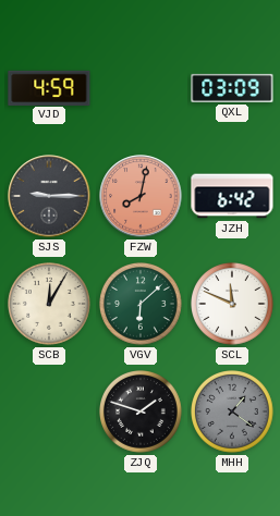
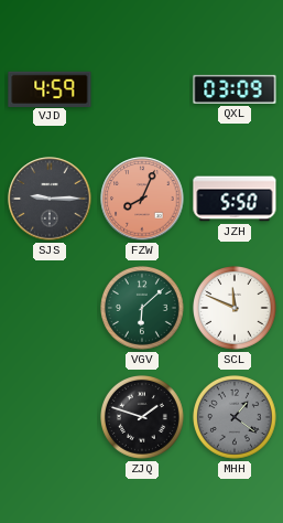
FZW: 8:02 -> 8:04
JZH: 6:42 -> 5:50
SCB: 12:05 -> none
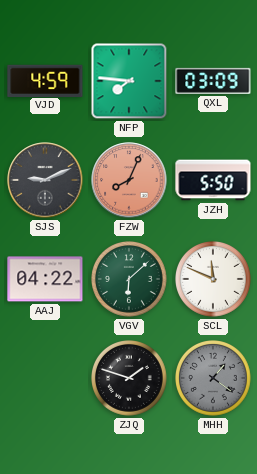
NFP: none -> 7:46
SJS: 9:15 -> 9:11
AAJ: none -> 04:22
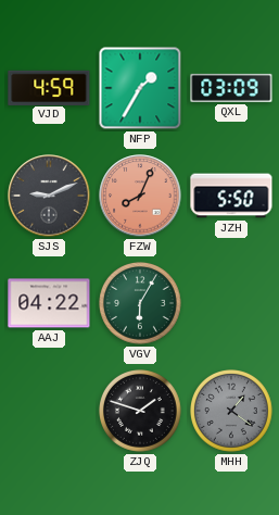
NFP: 7:46 -> 1:35
VGV: 6:08 -> 6:05
SCL: 11:49 -> none
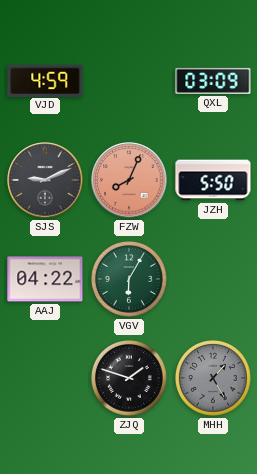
NFP: 1:35 -> none
MHH: 1:21 -> 1:25
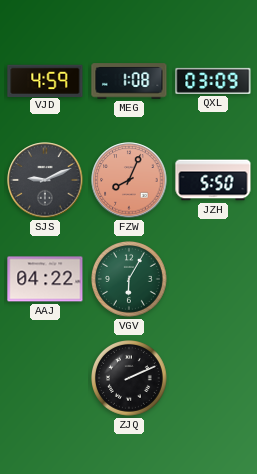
MEG: none -> 1:08
ZJQ: 1:48 -> 2:11
MHH: 1:25 -> none
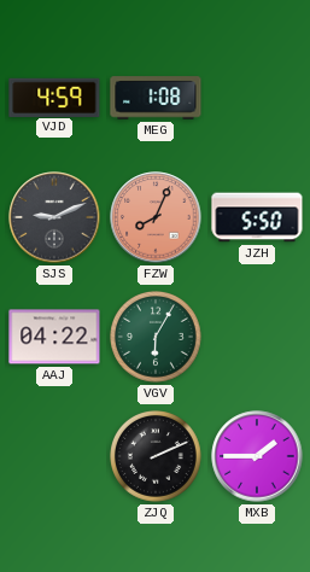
QXL: 03:09 -> none
MXB: none -> 1:45
